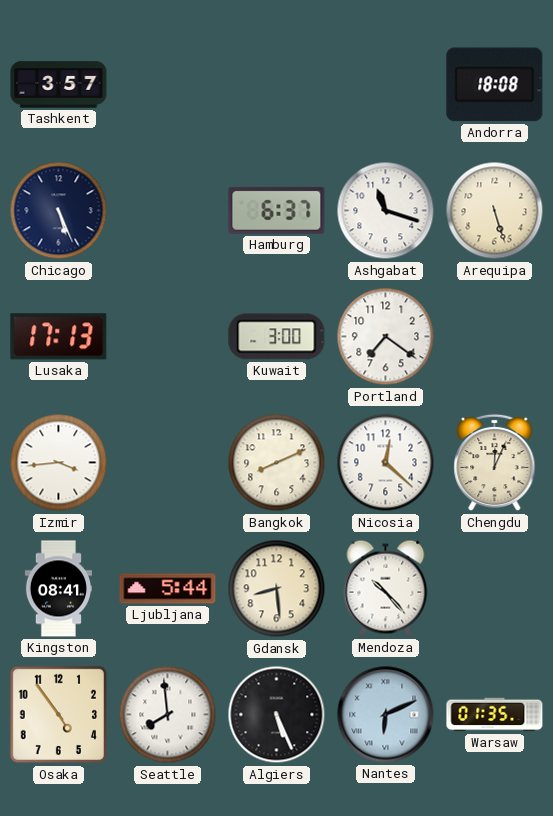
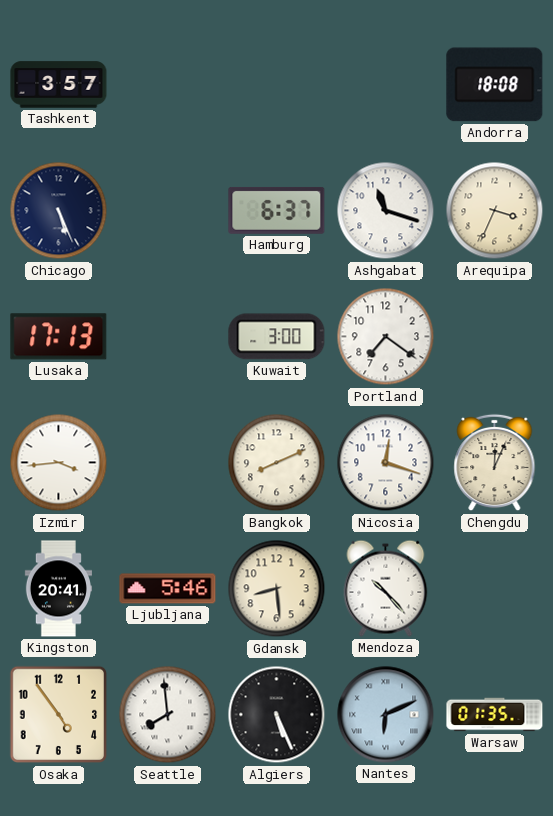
Arequipa: 5:27 -> 3:34
Nicosia: 12:22 -> 12:18
Kingston: 08:41 -> 20:41
Ljubljana: 5:44 -> 5:46
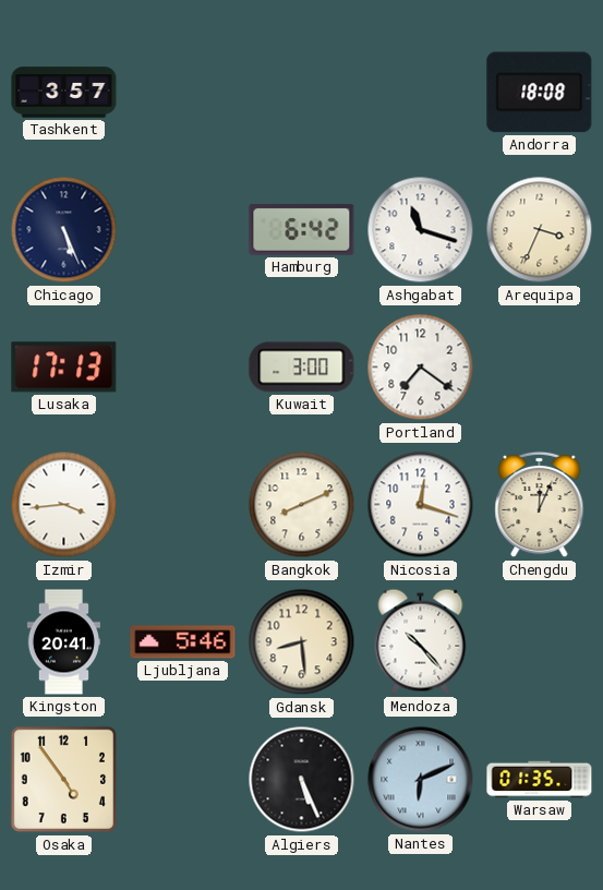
Hamburg: 6:37 -> 6:42
Seattle: 7:59 -> none
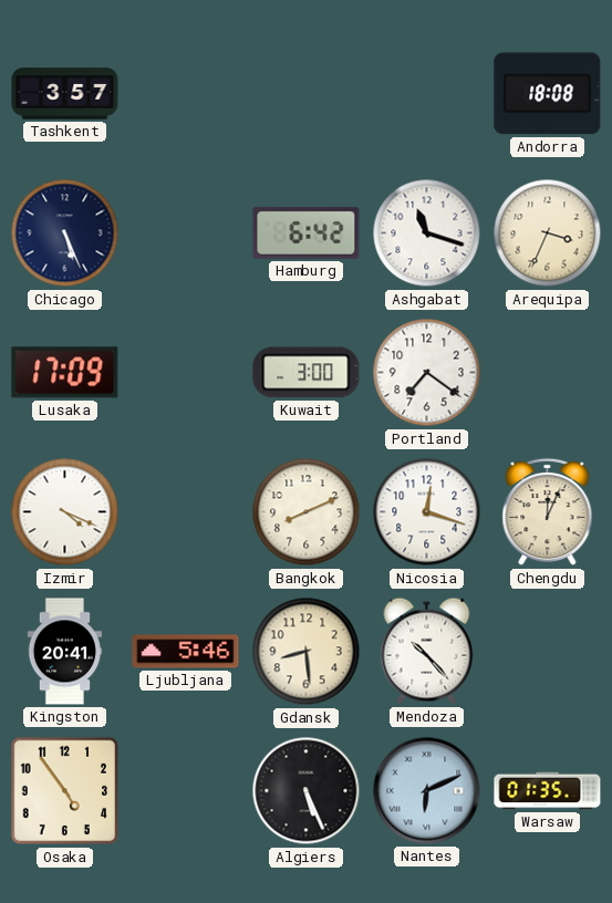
Lusaka: 17:13 -> 17:09
Izmir: 3:44 -> 4:19
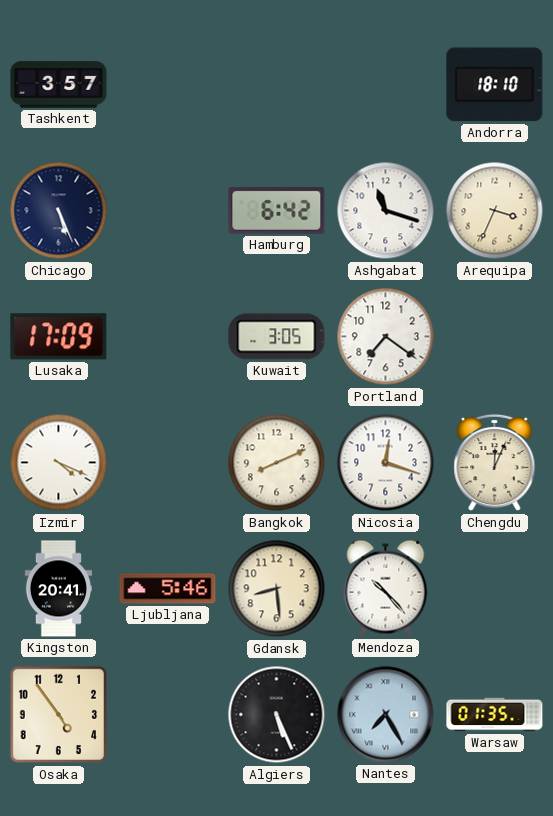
Andorra: 18:08 -> 18:10
Kuwait: 3:00 -> 3:05
Nantes: 6:11 -> 7:25
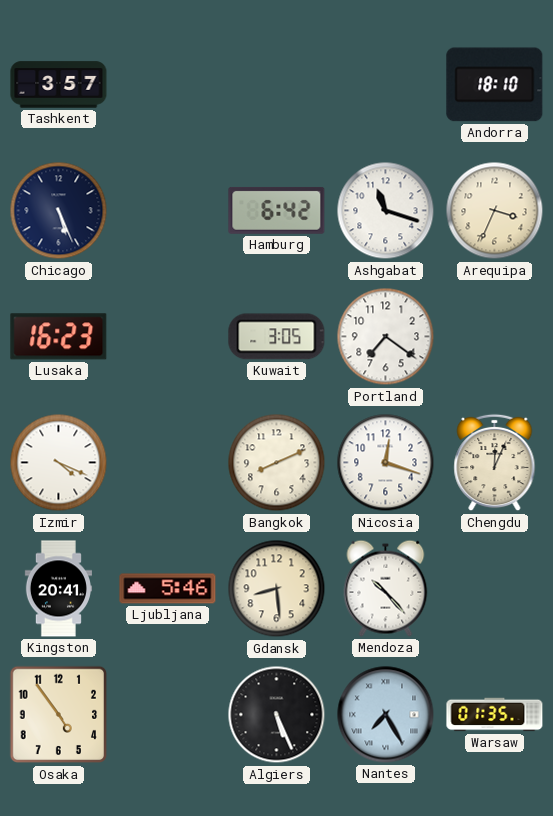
Lusaka: 17:09 -> 16:23
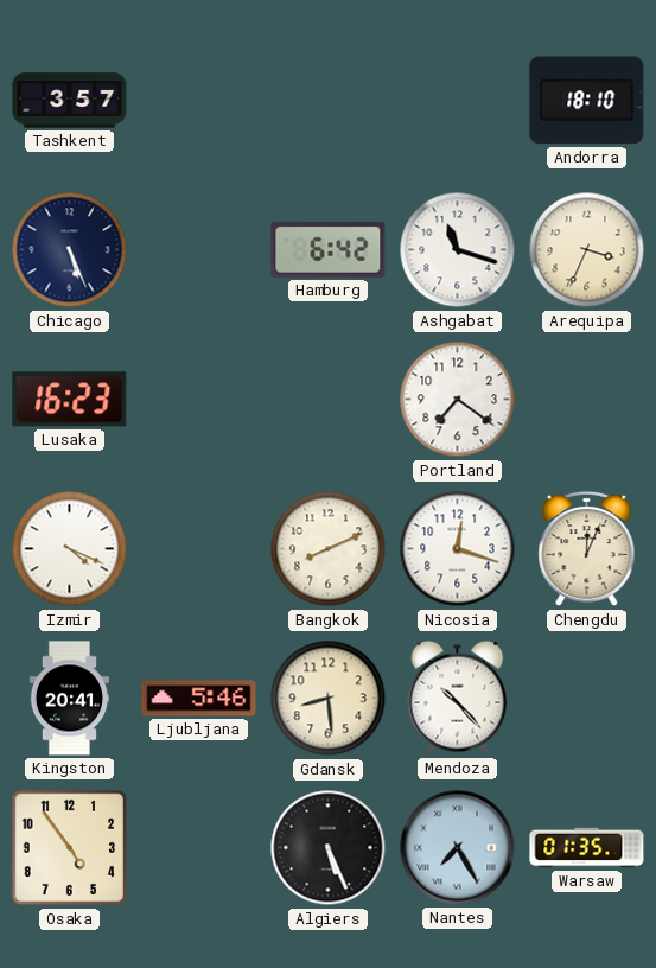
Kuwait: 3:05 -> none
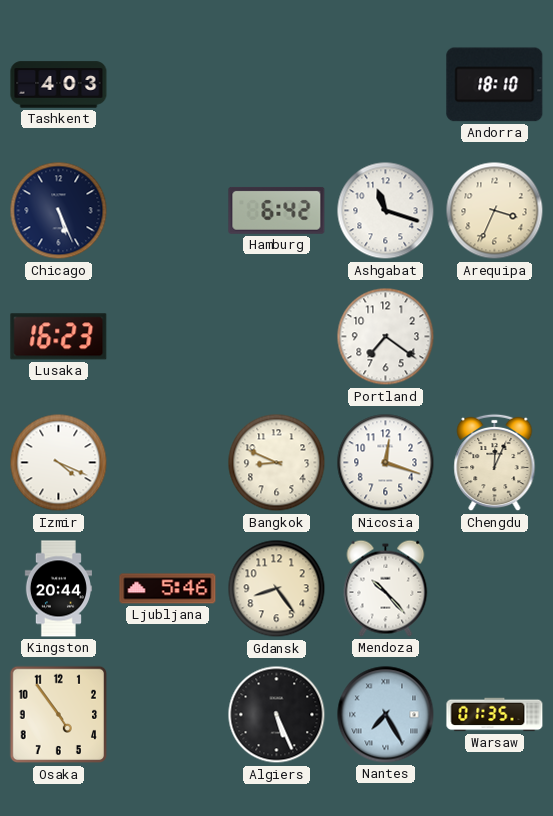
Tashkent: 3:57 -> 4:03
Bangkok: 8:11 -> 8:49
Kingston: 20:41 -> 20:44
Gdansk: 8:29 -> 8:24
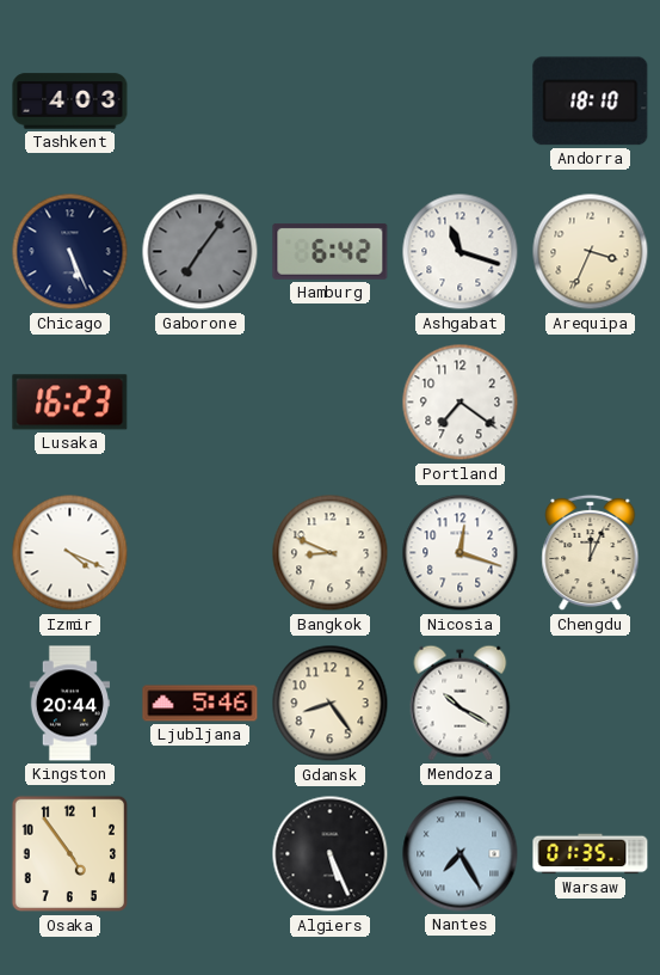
Gaborone: none -> 7:06
Mendoza: 10:23 -> 10:20
